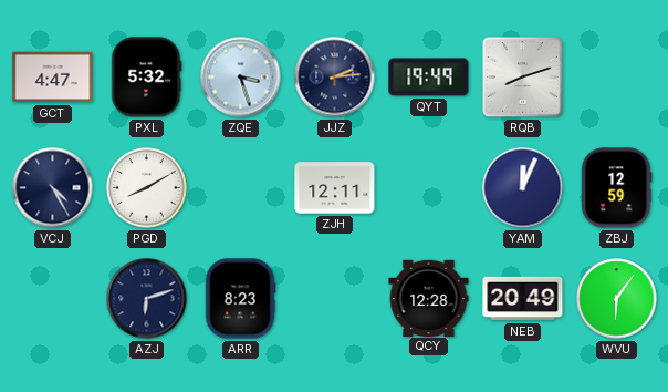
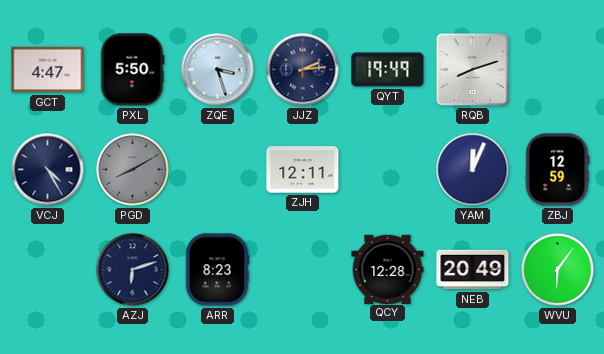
PXL: 5:32 -> 5:50
PGD dial: white -> grey
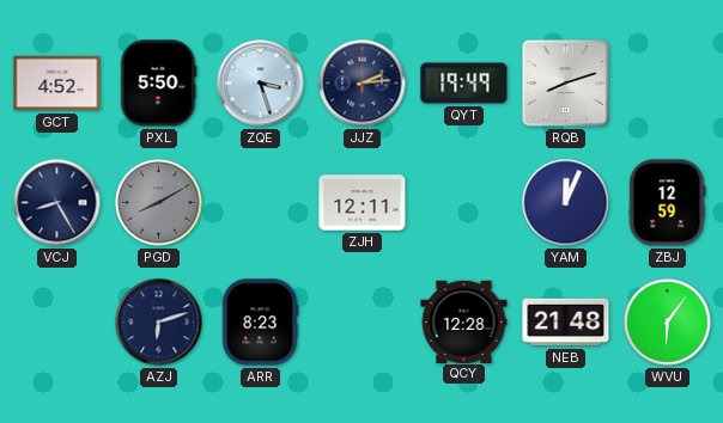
GCT: 4:47 -> 4:52
VCJ: 4:25 -> 8:25
NEB: 20:49 -> 21:48
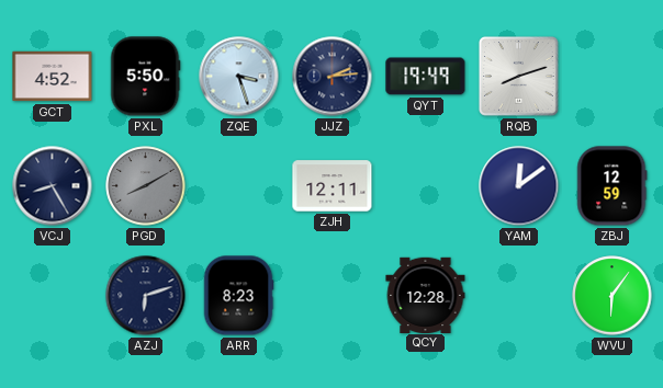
YAM: 12:04 -> 12:09
NEB: 21:48 -> none
